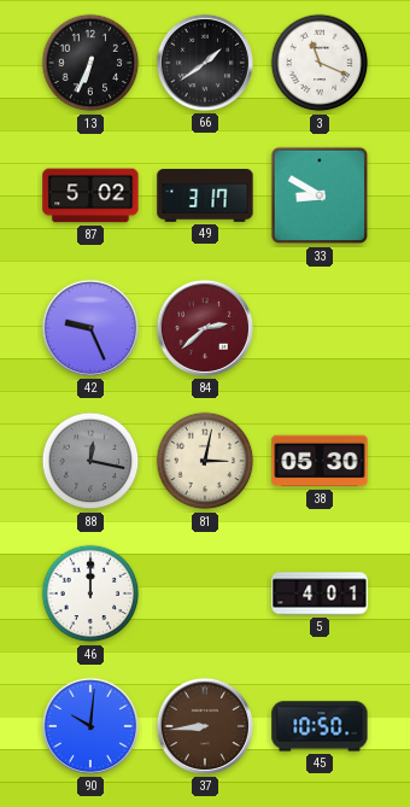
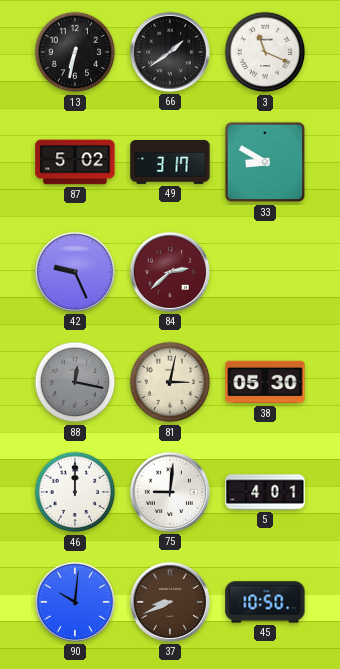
13: 6:34 -> 6:32
75: none -> 9:01
37: 8:44 -> 8:41
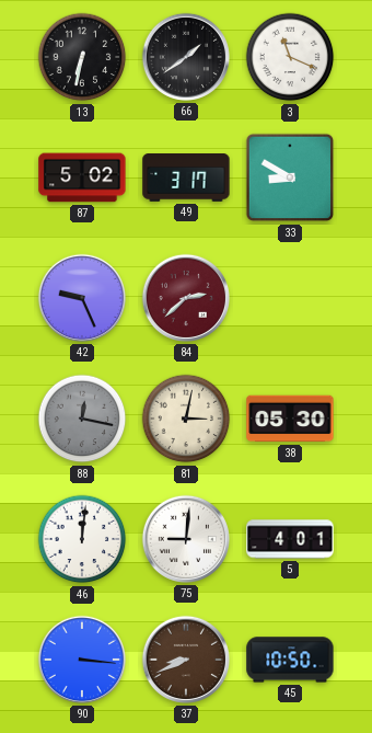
46: 12:00 -> 12:01
90: 10:01 -> 3:16
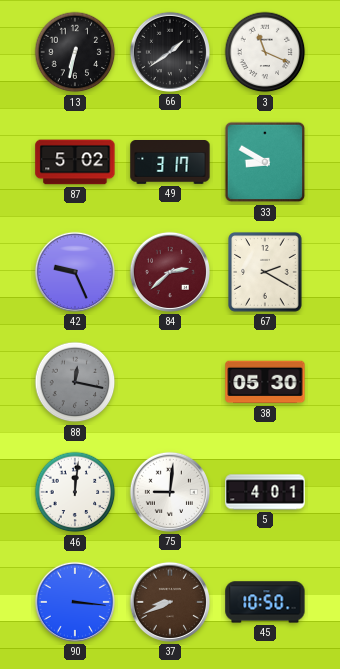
67: none -> 2:20
81: 3:02 -> none
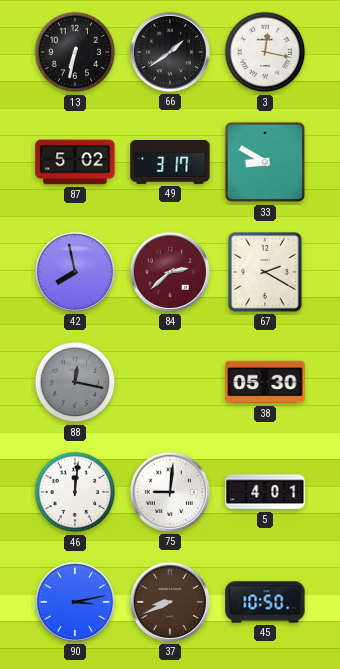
3: 11:19 -> 12:17
42: 9:26 -> 7:58
90: 3:16 -> 3:13
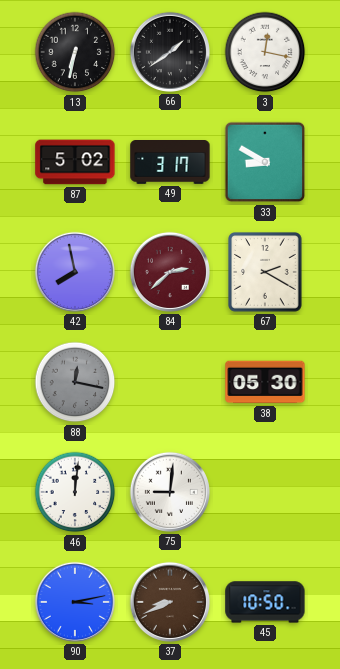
5: 4:01 -> none
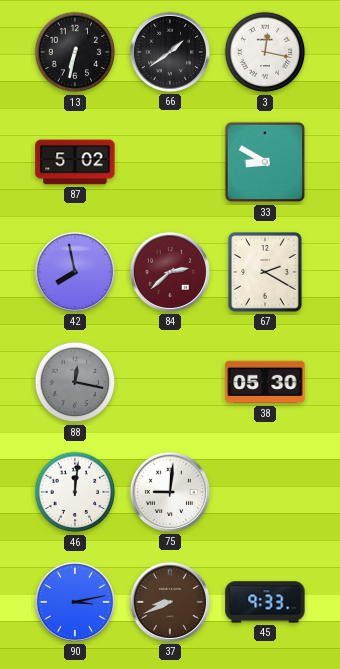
49: 3:17 -> none
45: 10:50 -> 9:33
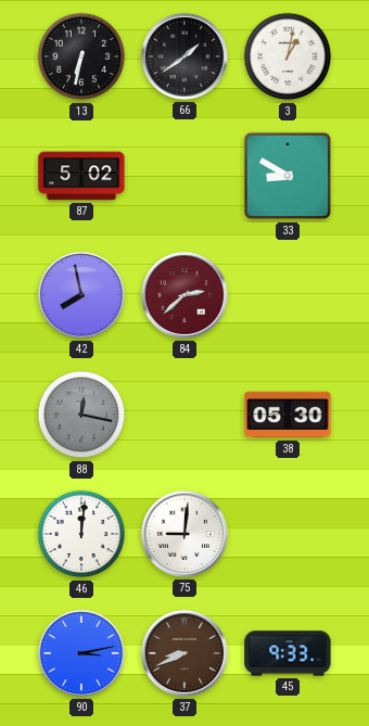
3: 12:17 -> 1:02
67: 2:20 -> none
